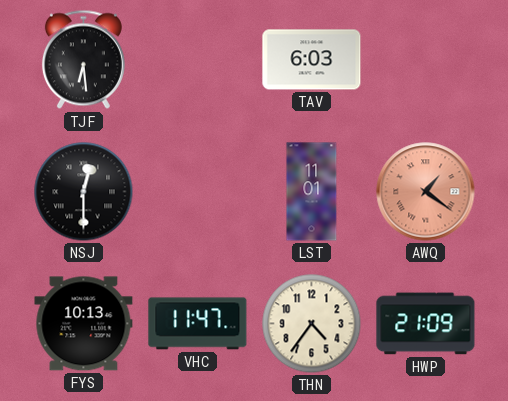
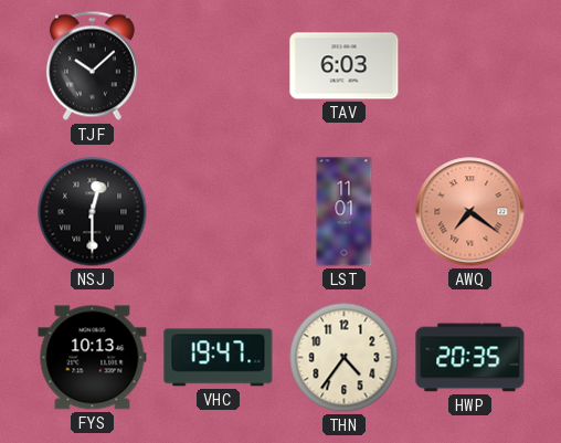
TJF: 6:29 -> 10:08
AWQ: 1:21 -> 7:21
VHC: 11:47 -> 19:47
HWP: 21:09 -> 20:35
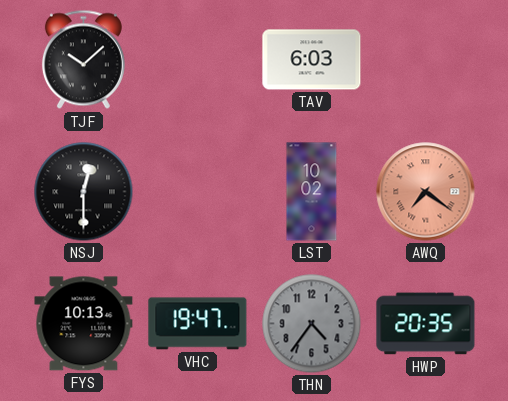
LST: 11:01 -> 10:02
THN dial: cream -> grey
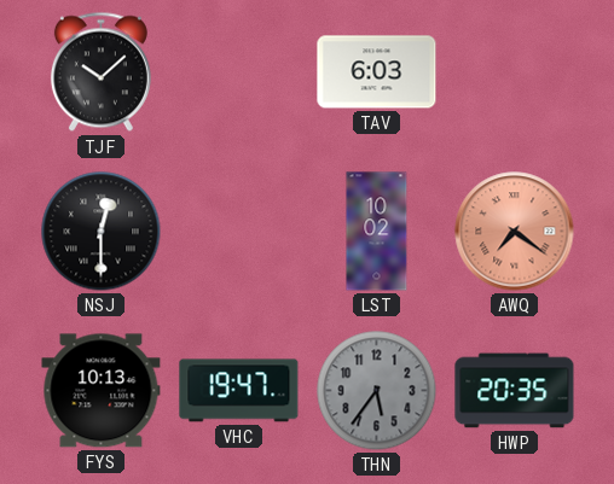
THN: 4:36 -> 5:36
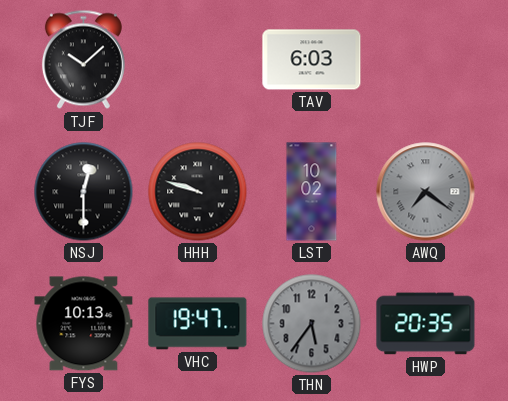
HHH: none -> 9:48
AWQ dial: salmon -> grey
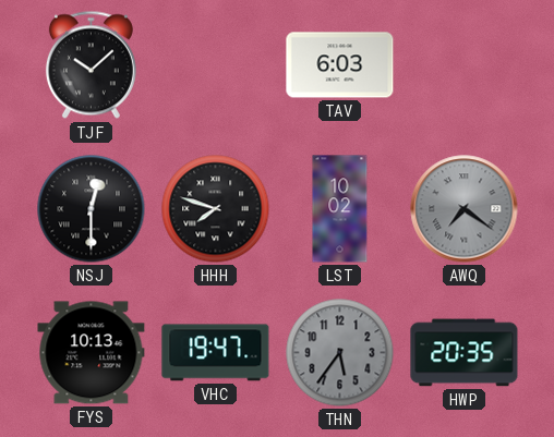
HHH: 9:48 -> 7:48
